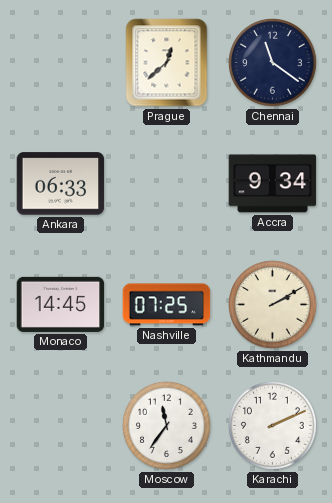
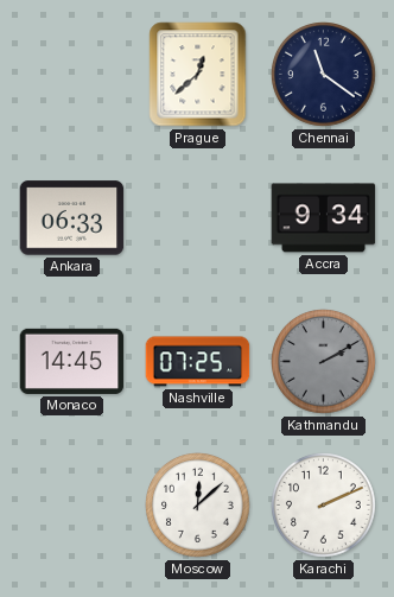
Kathmandu dial: cream -> grey
Moscow: 11:36 -> 12:08
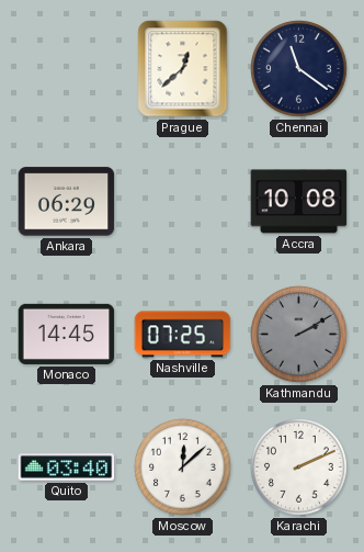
Ankara: 06:33 -> 06:29
Accra: 9:34 -> 10:08
Quito: none -> 03:40
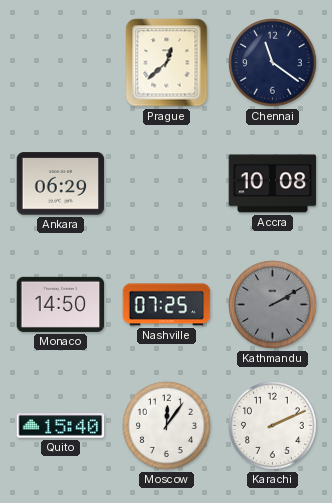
Monaco: 14:45 -> 14:50
Quito: 03:40 -> 15:40
Moscow: 12:08 -> 12:06
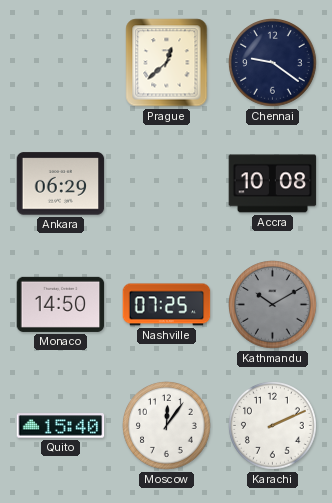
Chennai: 11:21 -> 9:21
Kathmandu: 2:10 -> 10:10
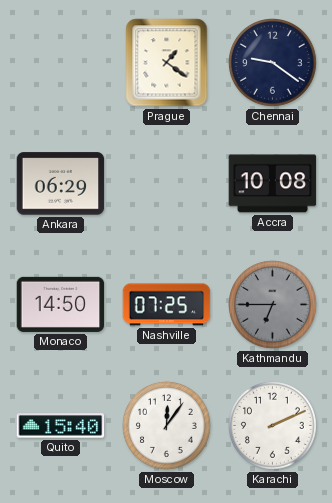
Prague: 12:38 -> 1:21
Kathmandu: 10:10 -> 6:45
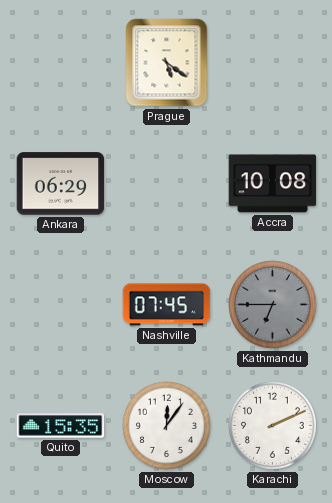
Prague: 1:21 -> 5:21
Chennai: 9:21 -> none
Monaco: 14:50 -> none
Nashville: 07:25 -> 07:45
Quito: 15:40 -> 15:35
